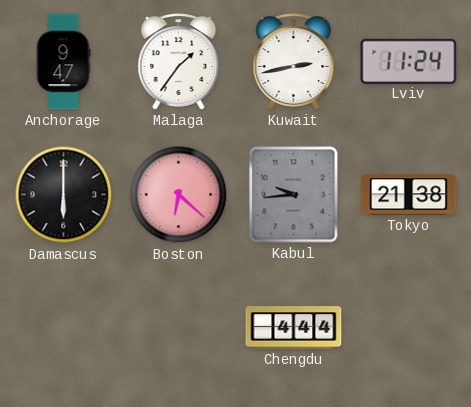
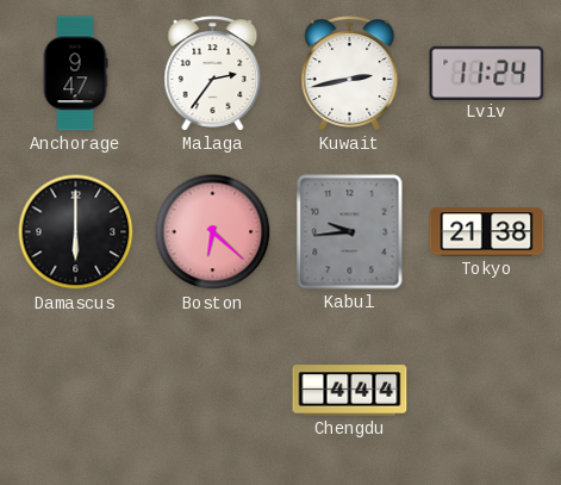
Malaga: 1:36 -> 2:36
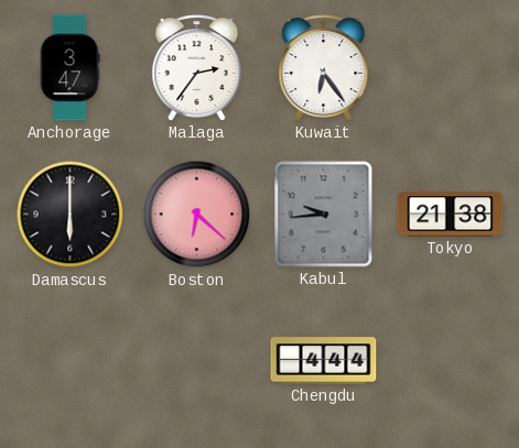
Anchorage: 9:47 -> 3:47
Kuwait: 2:43 -> 6:24
Lviv: 11:24 -> none
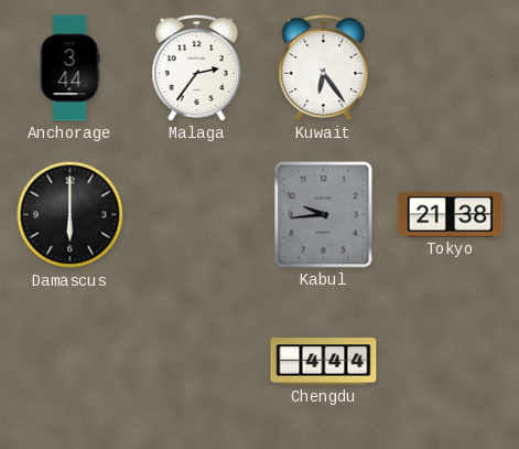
Anchorage: 3:47 -> 3:44
Boston: 6:22 -> none
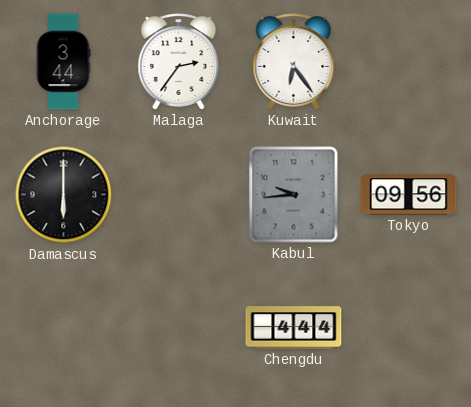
Tokyo: 21:38 -> 09:56
